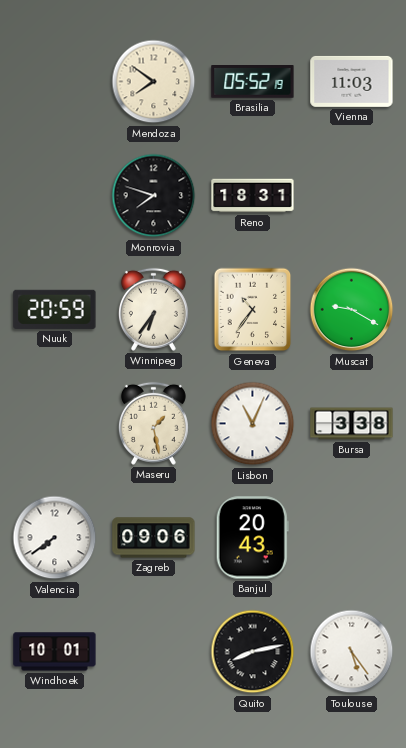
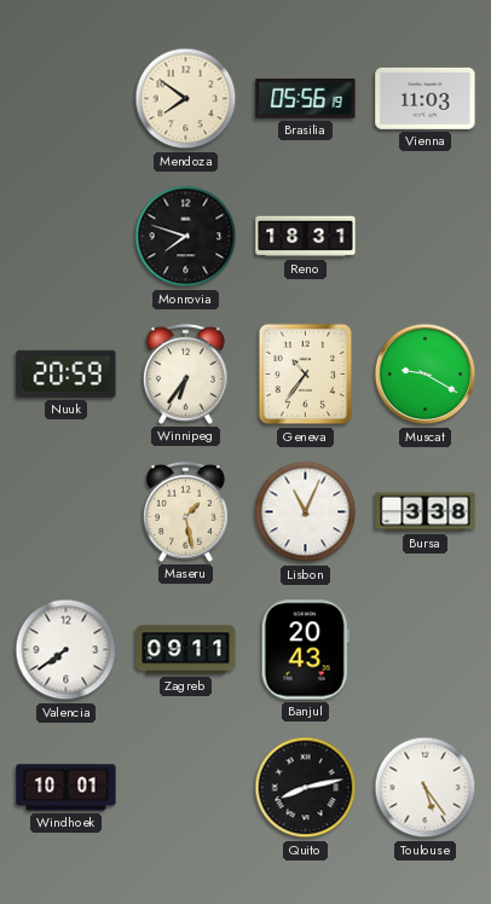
Brasilia: 05:52 -> 05:56
Zagreb: 09:06 -> 09:11
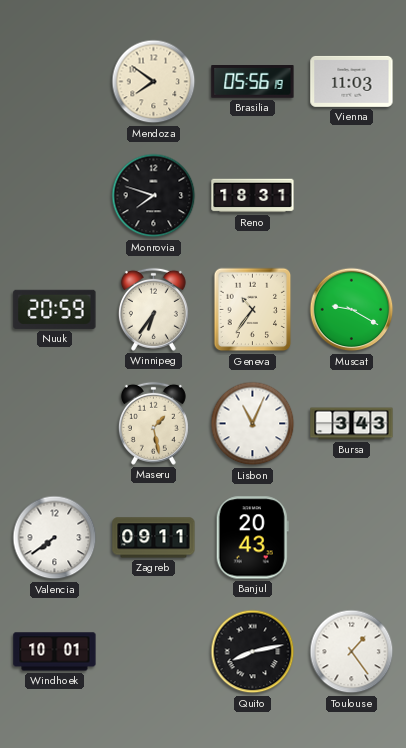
Bursa: 3:38 -> 3:43
Toulouse: 5:24 -> 1:24
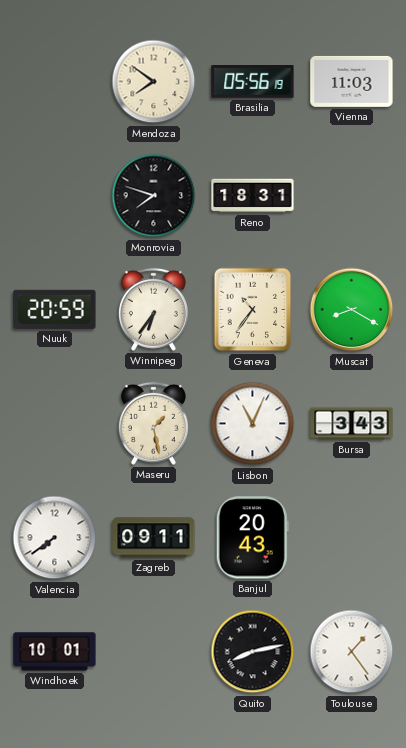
Muscat: 9:20 -> 8:20
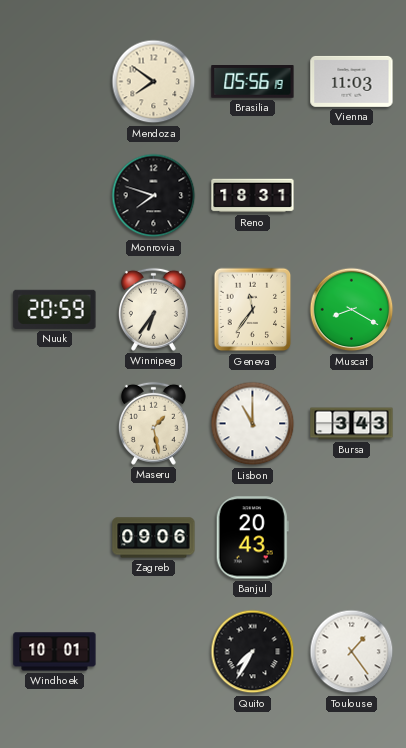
Geneva: 10:36 -> 11:36
Lisbon: 11:04 -> 11:00
Valencia: 7:39 -> none
Zagreb: 09:11 -> 09:06
Quito: 8:13 -> 7:35
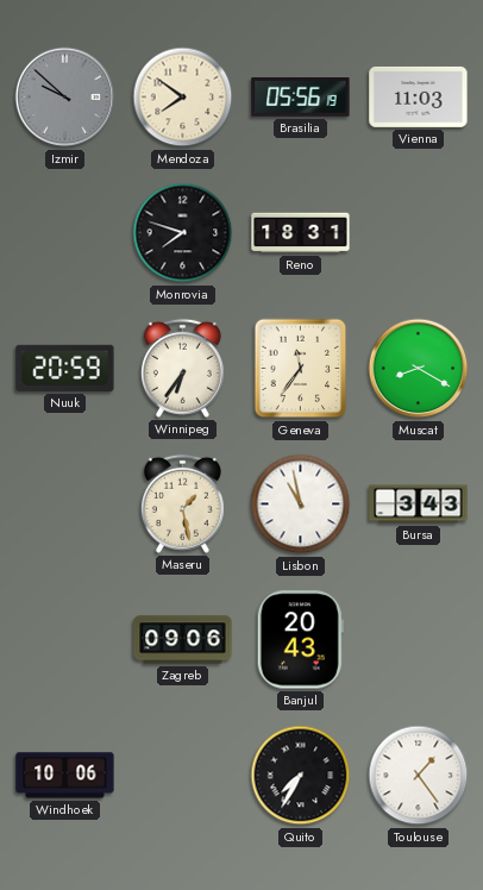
Izmir: none -> 9:52
Lisbon: 11:00 -> 10:58
Windhoek: 10:01 -> 10:06
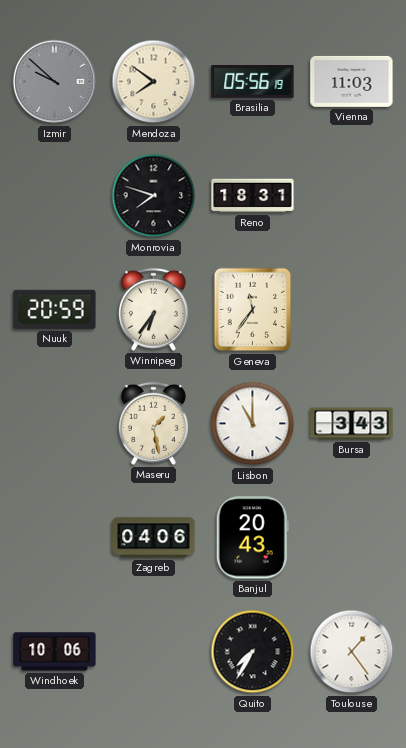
Muscat: 8:20 -> none
Lisbon: 10:58 -> 11:00
Zagreb: 09:06 -> 04:06
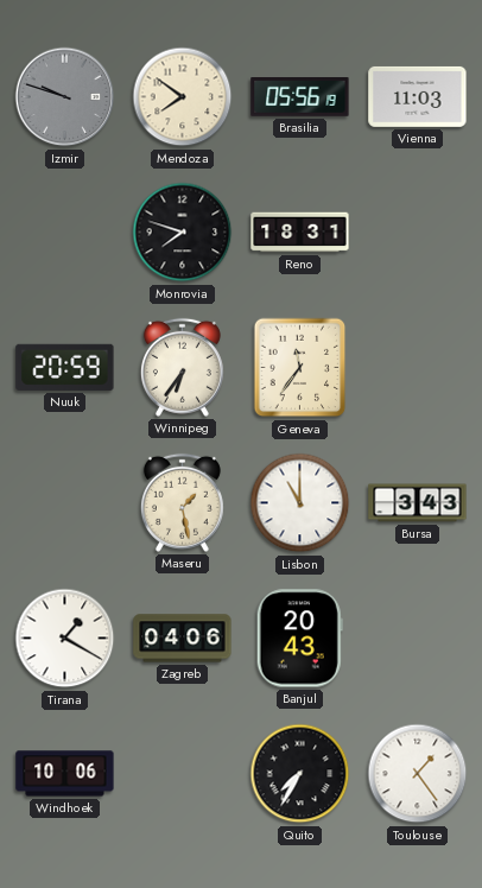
Izmir: 9:52 -> 9:48
Tirana: none -> 1:20
